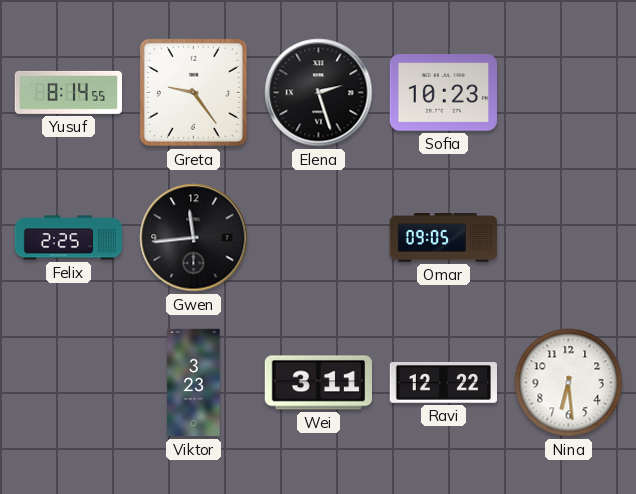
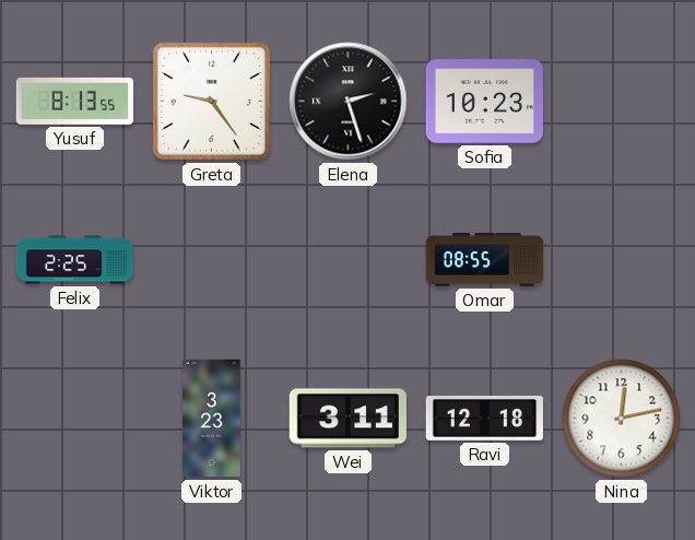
Yusuf: 8:14 -> 8:13
Gwen: 11:44 -> none
Omar: 09:05 -> 08:55
Ravi: 12:22 -> 12:18
Nina: 6:29 -> 12:13
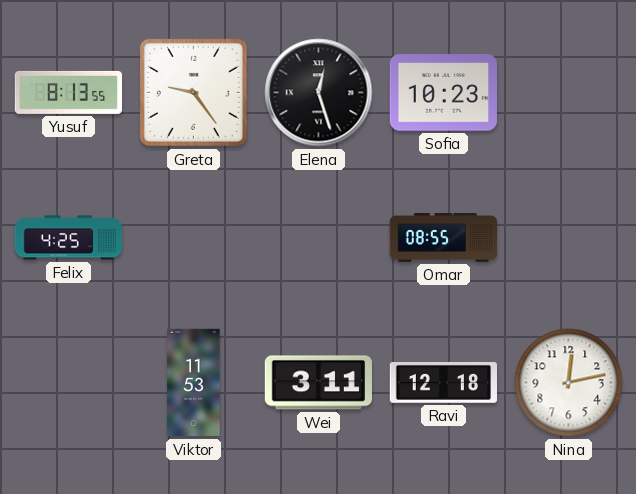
Elena: 2:27 -> 12:27
Felix: 2:25 -> 4:25
Viktor: 3:23 -> 11:53
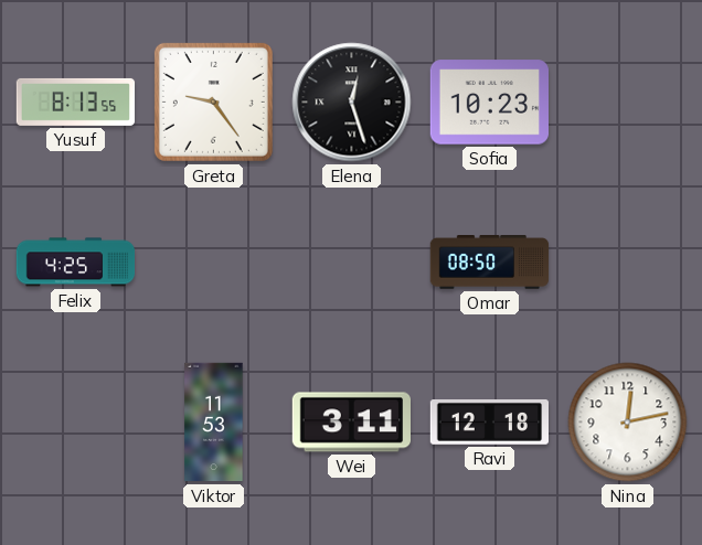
Omar: 08:55 -> 08:50
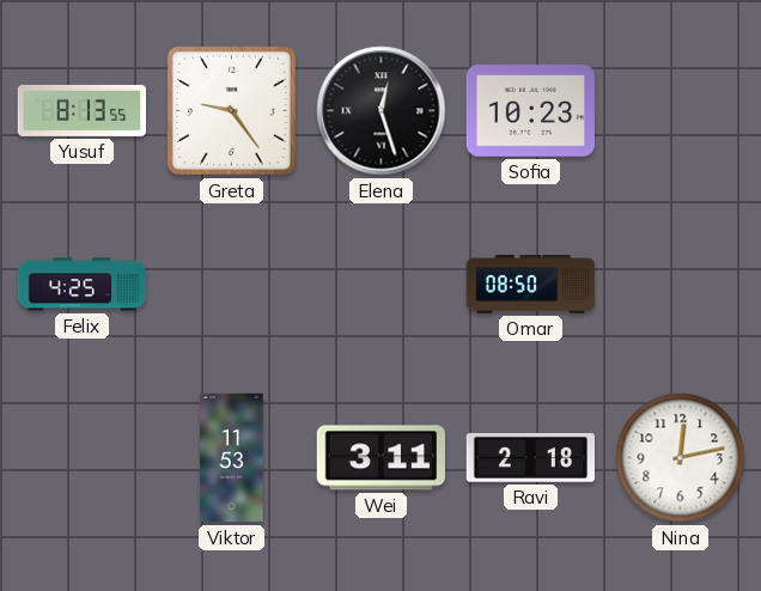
Ravi: 12:18 -> 2:18
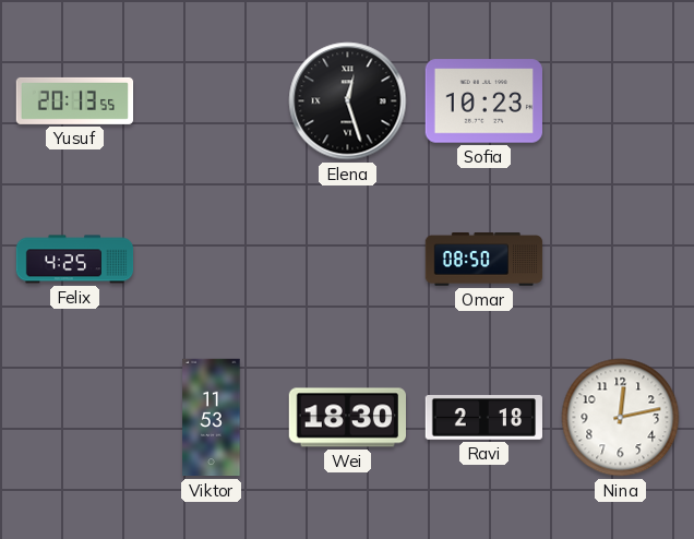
Yusuf: 8:13 -> 20:13
Greta: 9:24 -> none
Wei: 3:11 -> 18:30
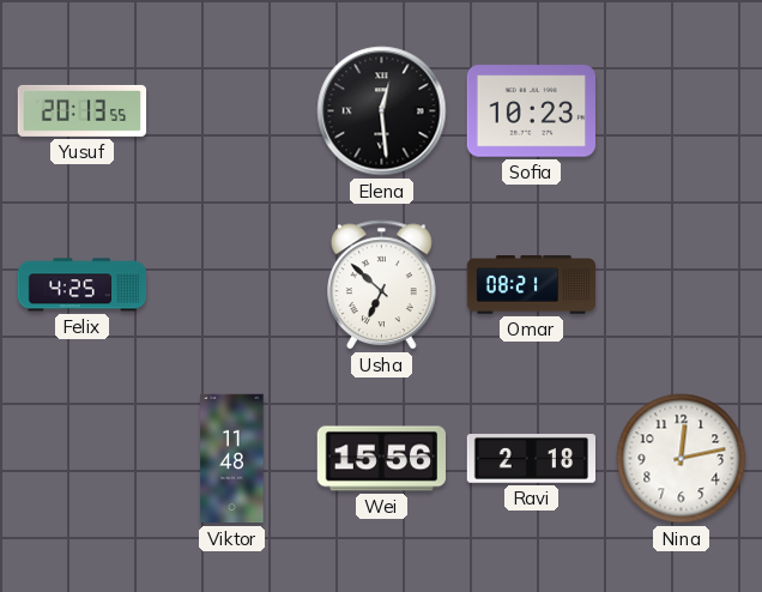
Elena: 12:27 -> 12:29
Usha: none -> 6:52
Omar: 08:50 -> 08:21
Viktor: 11:53 -> 11:48
Wei: 18:30 -> 15:56
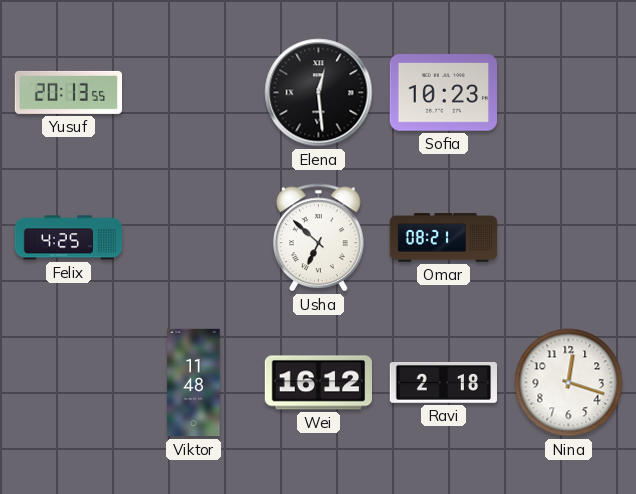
Wei: 15:56 -> 16:12
Nina: 12:13 -> 12:18
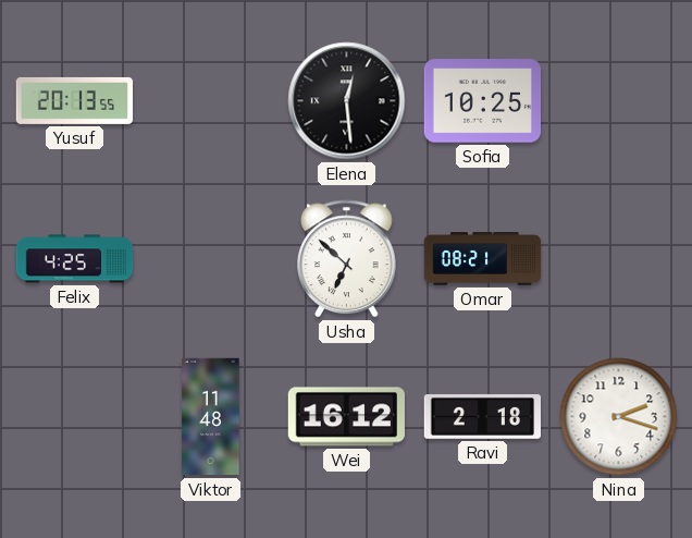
Sofia: 10:23 -> 10:25
Nina: 12:18 -> 2:18
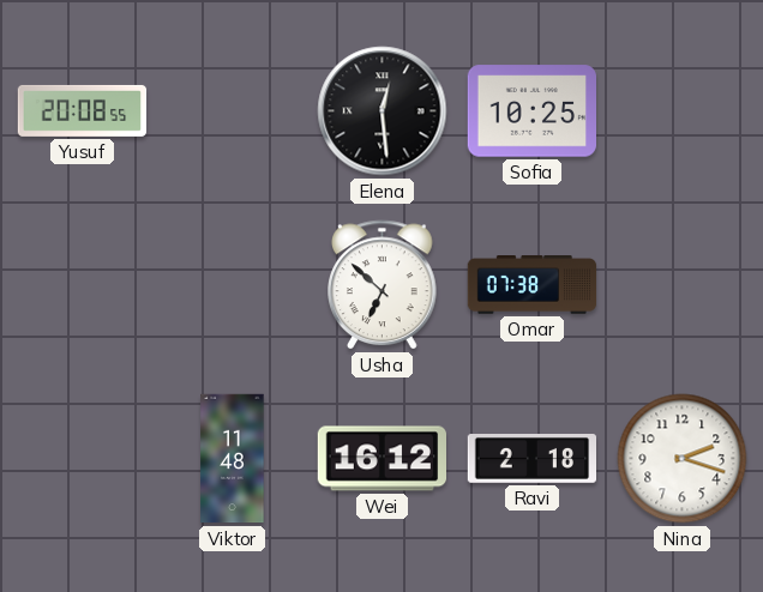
Yusuf: 20:13 -> 20:08
Felix: 4:25 -> none
Omar: 08:21 -> 07:38
